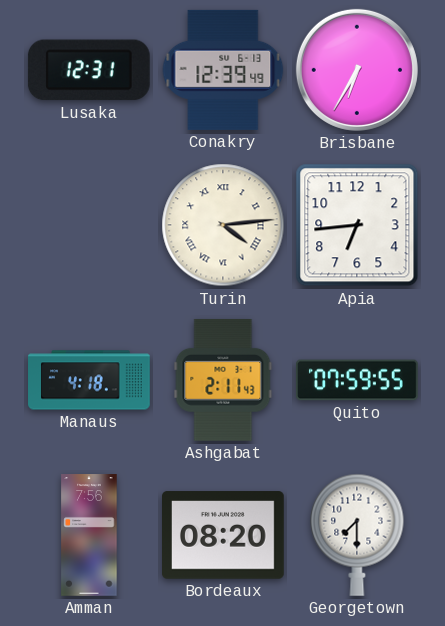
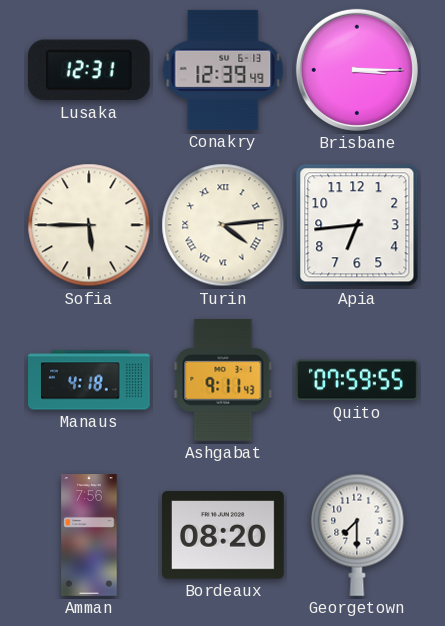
Brisbane: 6:35 -> 3:15
Sofia: none -> 5:45
Ashgabat: 2:11 -> 9:11
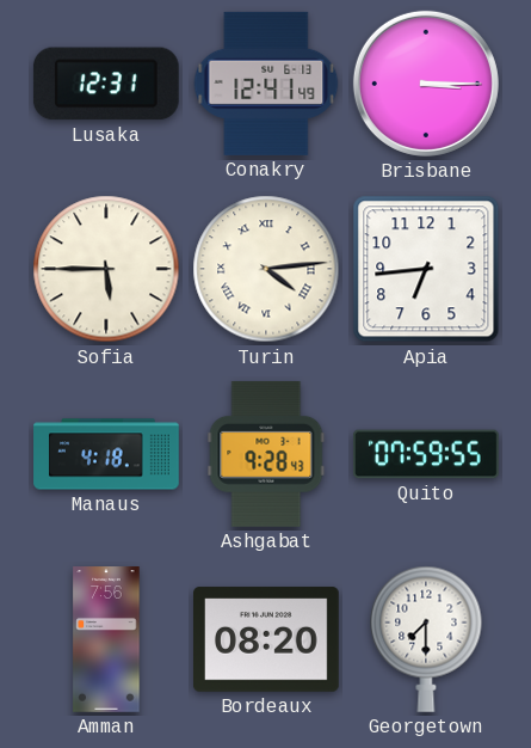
Conakry: 12:39 -> 12:41
Ashgabat: 9:11 -> 9:28
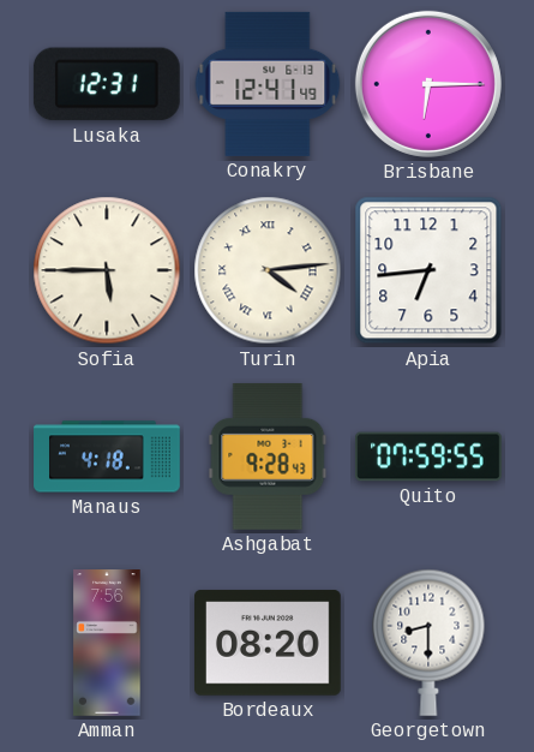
Brisbane: 3:15 -> 6:15
Georgetown: 7:30 -> 8:30
